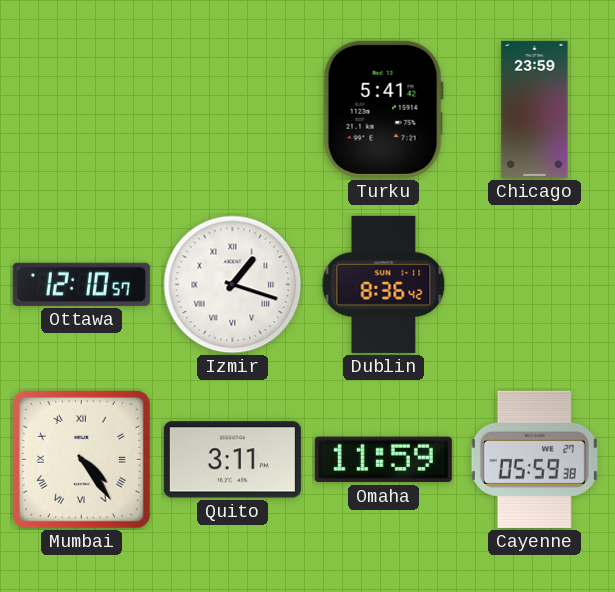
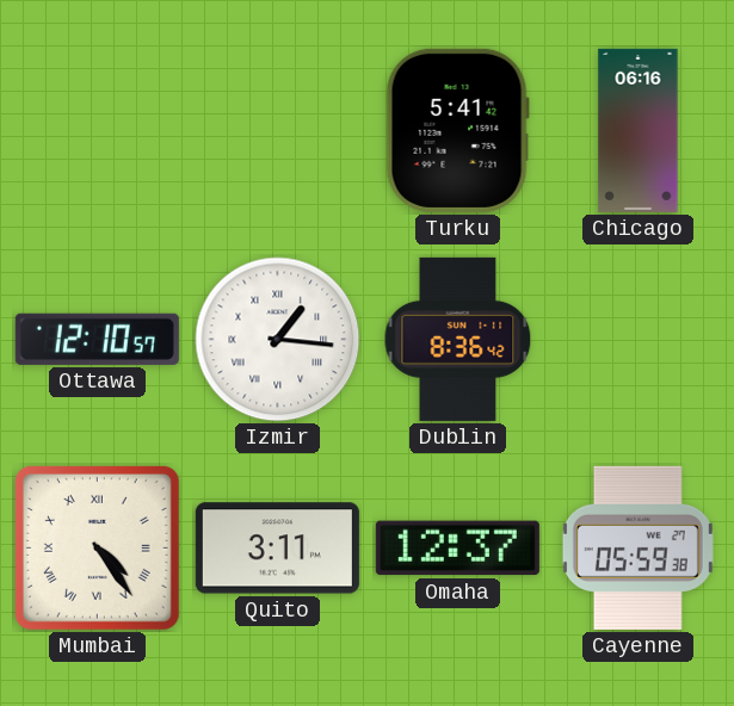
Chicago: 23:59 -> 06:16
Izmir: 1:18 -> 1:16
Omaha: 11:59 -> 12:37
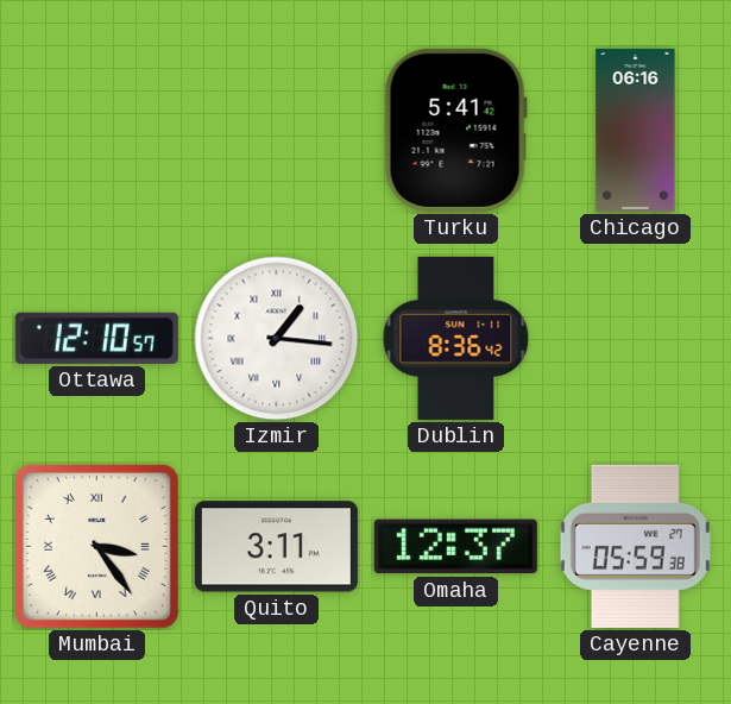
Mumbai: 4:24 -> 3:24
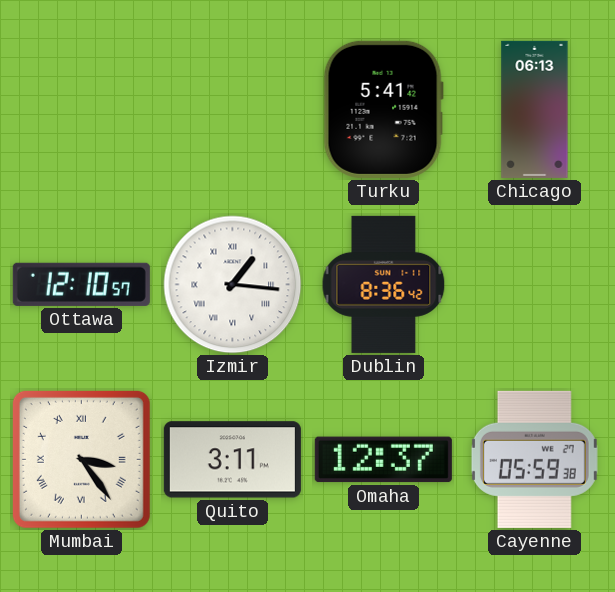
Chicago: 06:16 -> 06:13
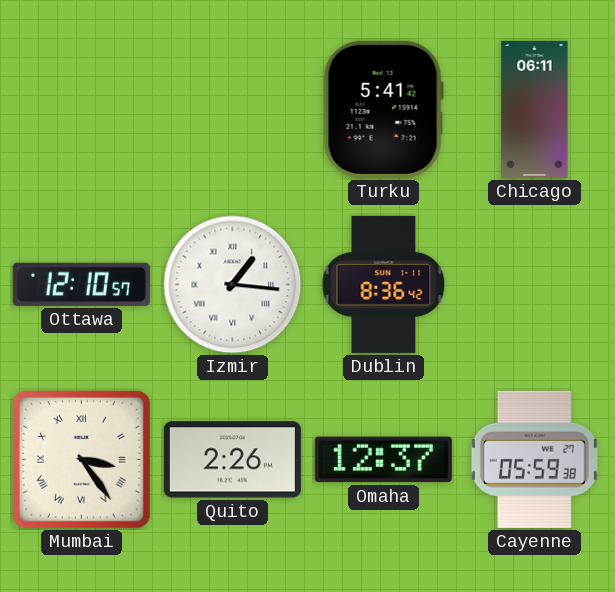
Chicago: 06:13 -> 06:11
Quito: 3:11 -> 2:26
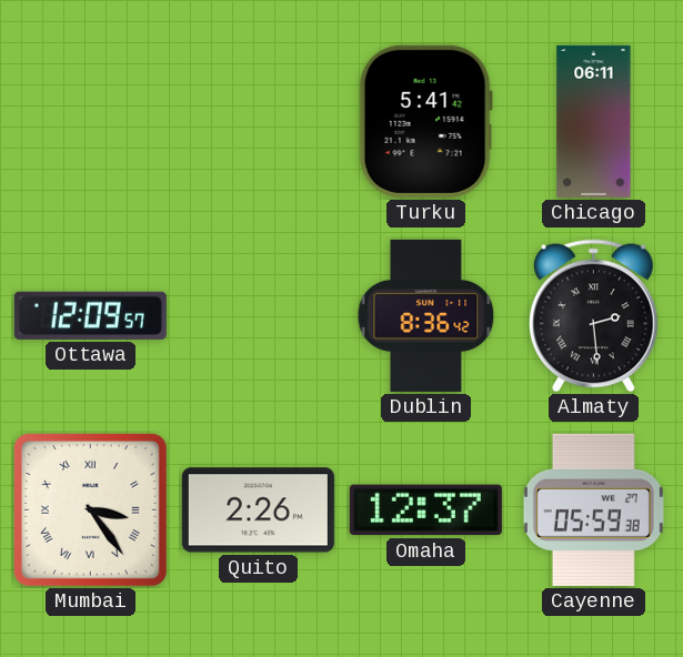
Ottawa: 12:10 -> 12:09
Izmir: 1:16 -> none
Almaty: none -> 2:29
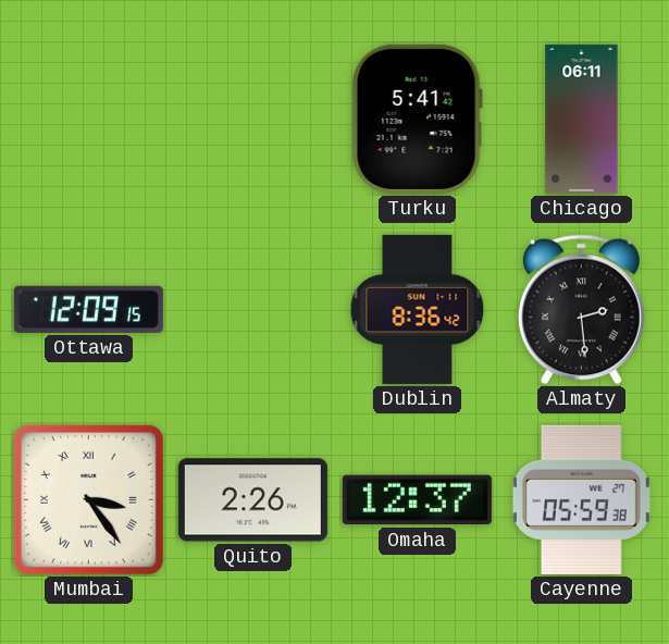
Ottawa: 12:09:57 -> 12:09:15
